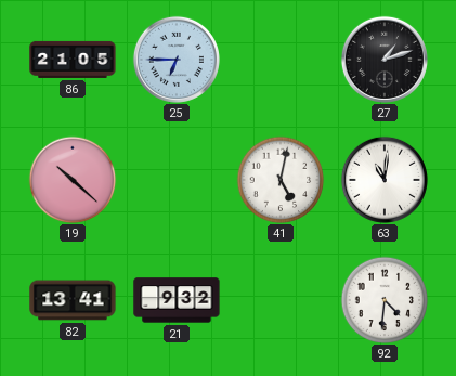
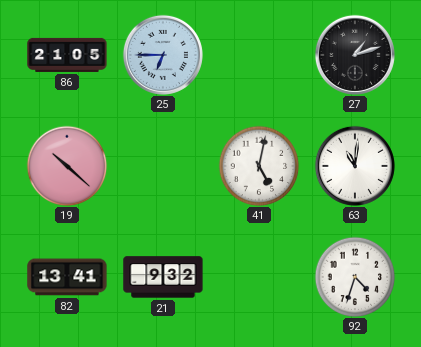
92: 4:31 -> 4:33
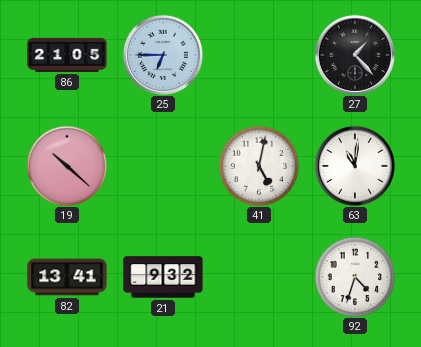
27: 1:12 -> 1:23
